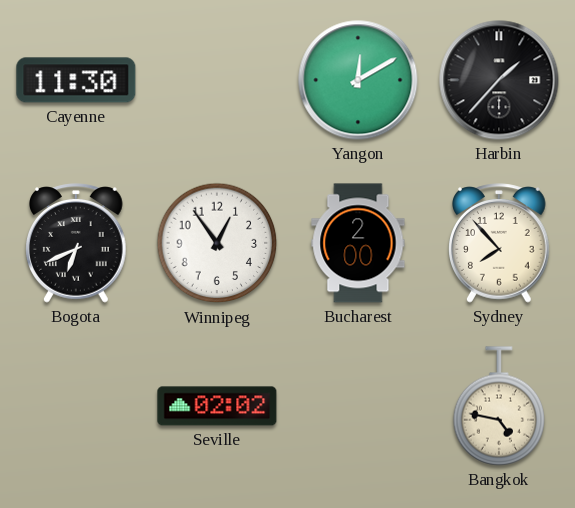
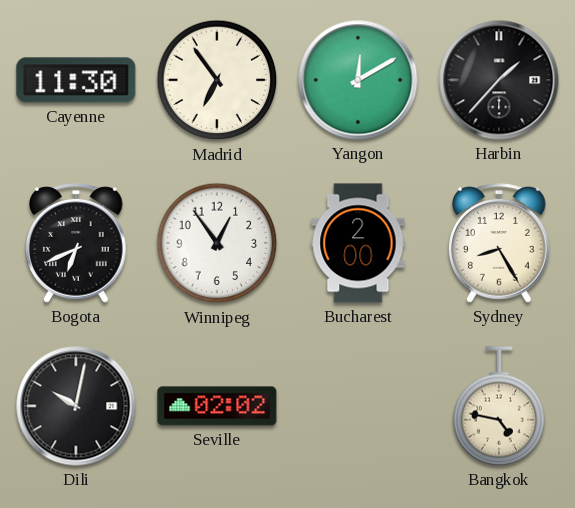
Madrid: none -> 6:54
Sydney: 7:53 -> 8:25
Dili: none -> 10:02
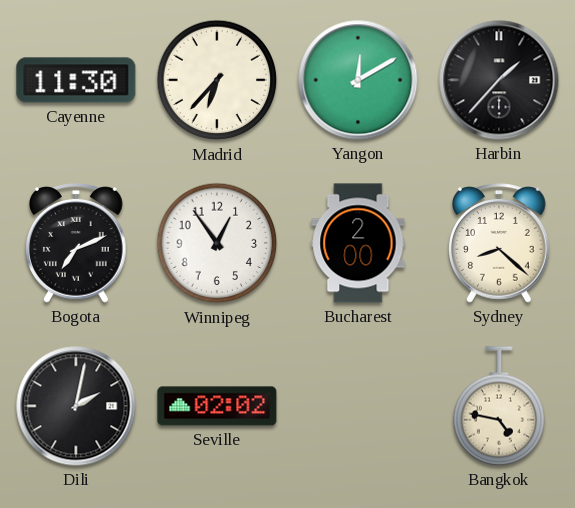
Madrid: 6:54 -> 6:37
Bogota: 6:41 -> 7:11
Sydney: 8:25 -> 8:22
Dili: 10:02 -> 2:02
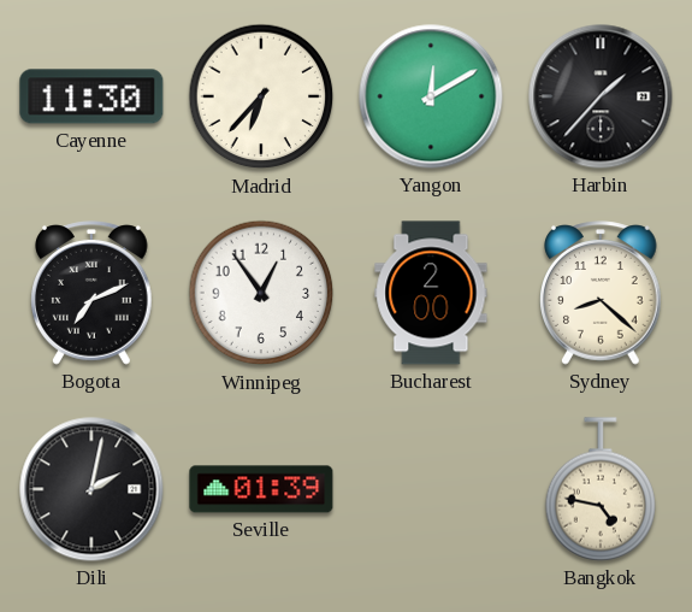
Seville: 02:02 -> 01:39
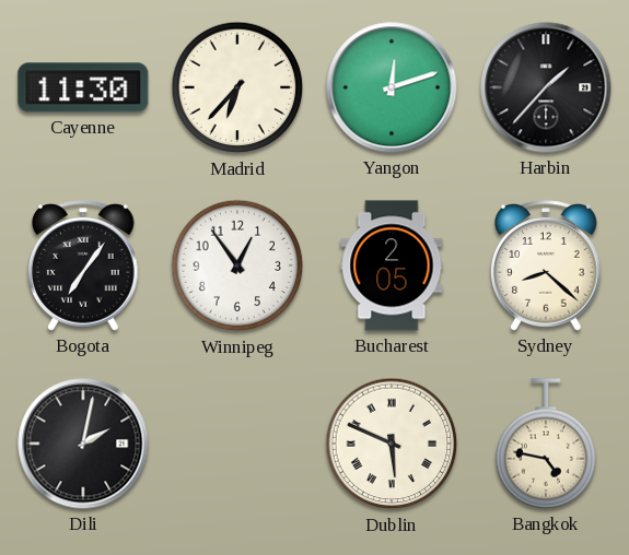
Yangon: 12:10 -> 12:12
Bogota: 7:11 -> 7:06
Bucharest: 2:00 -> 2:05
Seville: 01:39 -> none
Dublin: none -> 5:49
